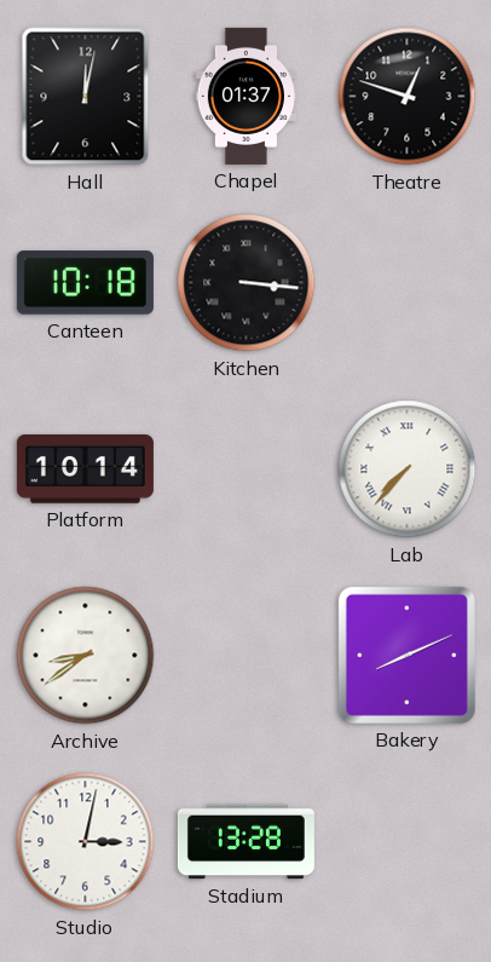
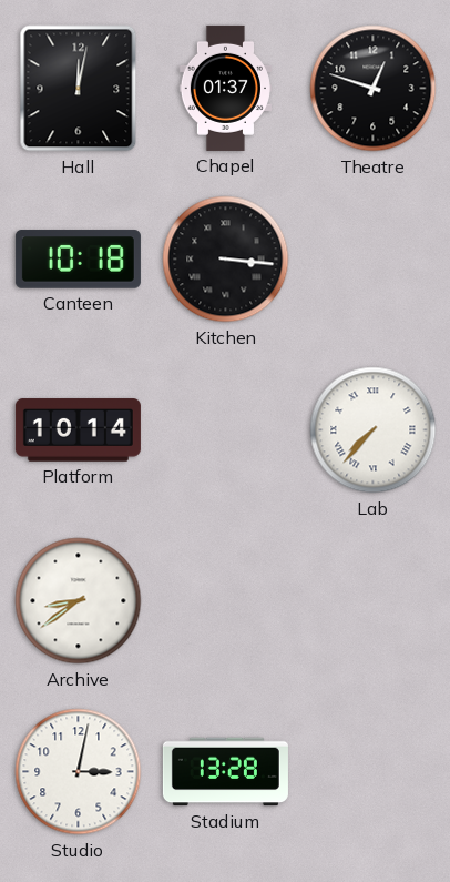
Bakery: 8:11 -> none
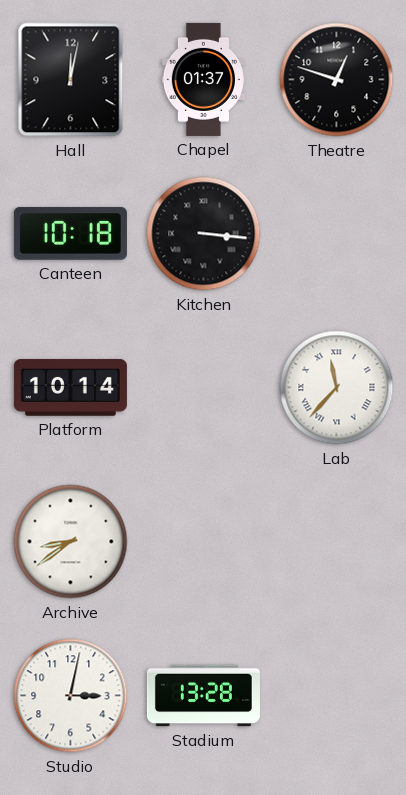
Lab: 7:37 -> 11:37
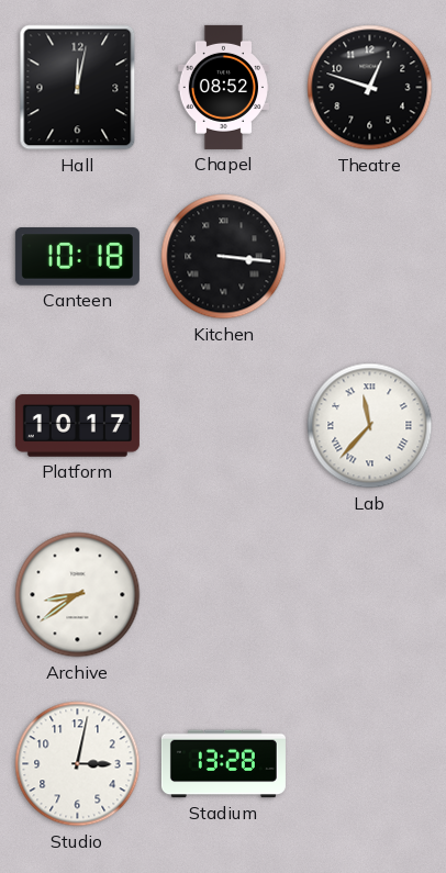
Chapel: 01:37 -> 08:52
Platform: 10:14 -> 10:17
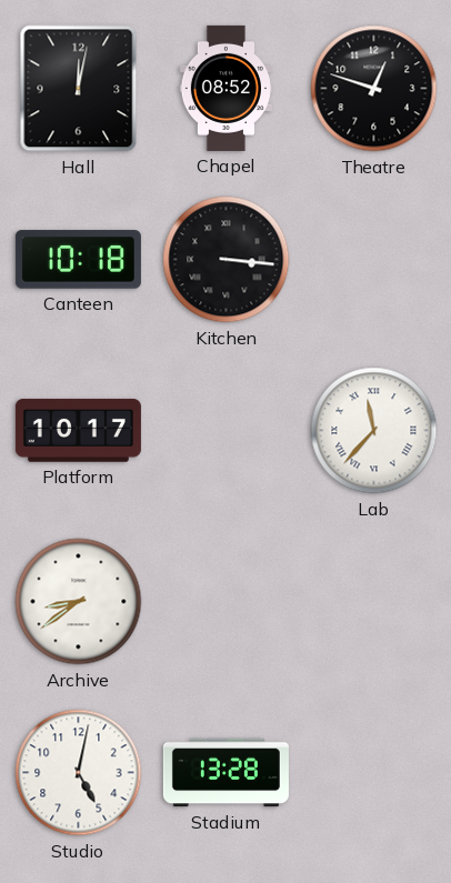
Studio: 3:02 -> 5:02
